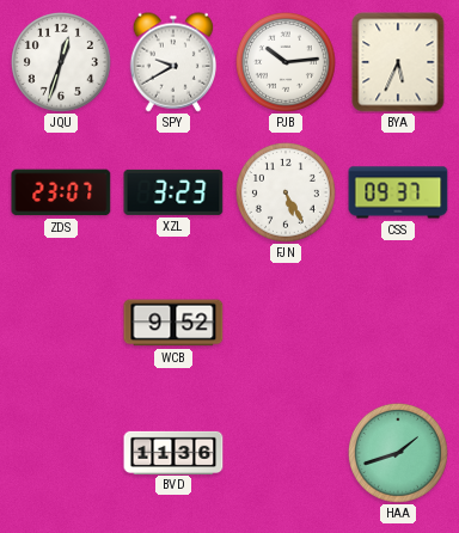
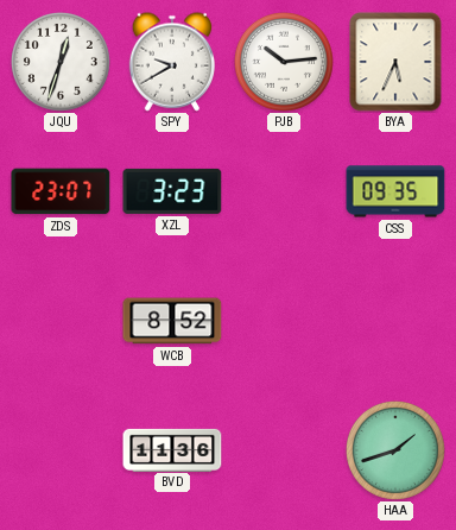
FJN: 5:25 -> none
CSS: 09:37 -> 09:35
WCB: 9:52 -> 8:52
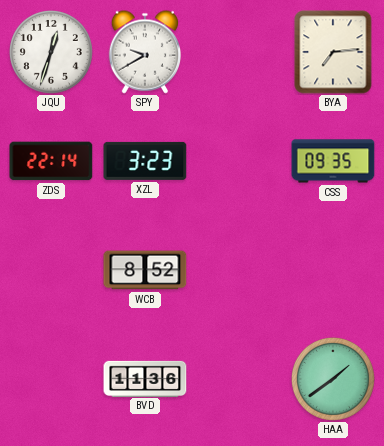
PJB: 10:14 -> none
BYA: 5:34 -> 7:14
ZDS: 23:07 -> 22:14
HAA: 1:42 -> 1:39
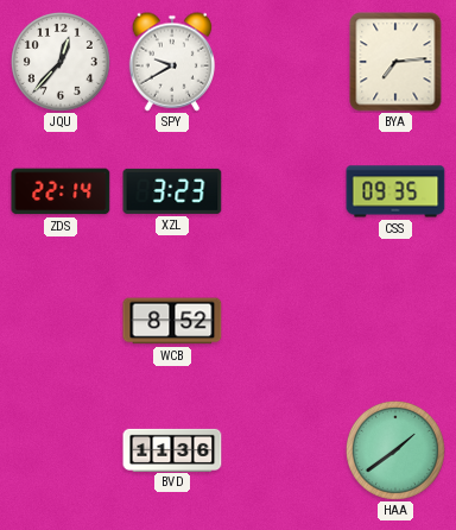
JQU: 12:33 -> 12:37
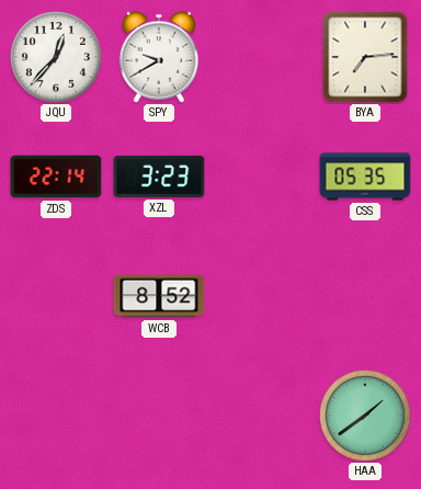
CSS: 09:35 -> 05:35
BVD: 11:36 -> none
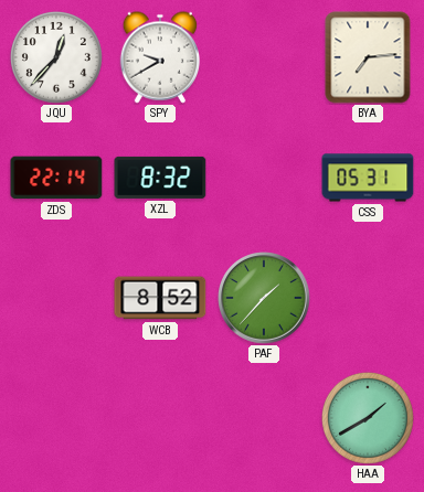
XZL: 3:23 -> 8:32
CSS: 05:35 -> 05:31
PAF: none -> 1:37
HAA: 1:39 -> 1:40
